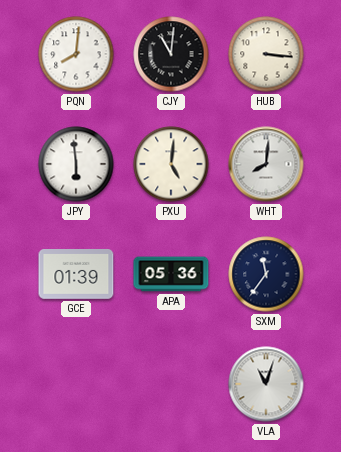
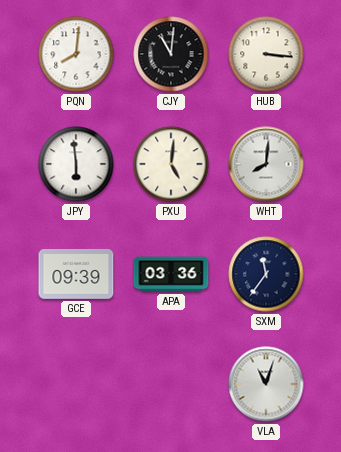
GCE: 01:39 -> 09:39
APA: 05:36 -> 03:36
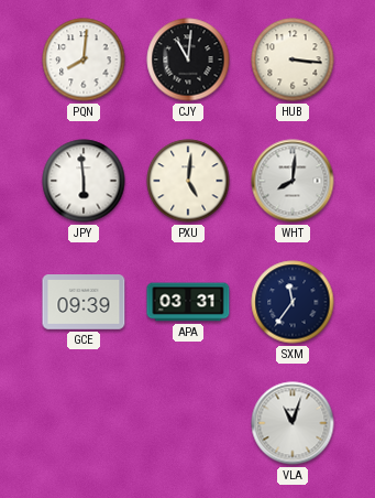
APA: 03:36 -> 03:31
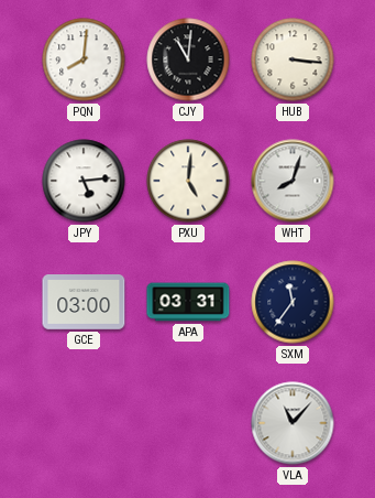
JPY: 5:59 -> 5:14
WHT: 8:01 -> 8:03
GCE: 09:39 -> 03:00
VLA: 11:03 -> 11:07
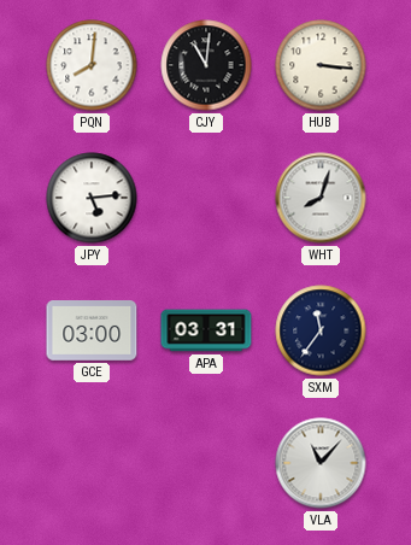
PXU: 5:01 -> none
